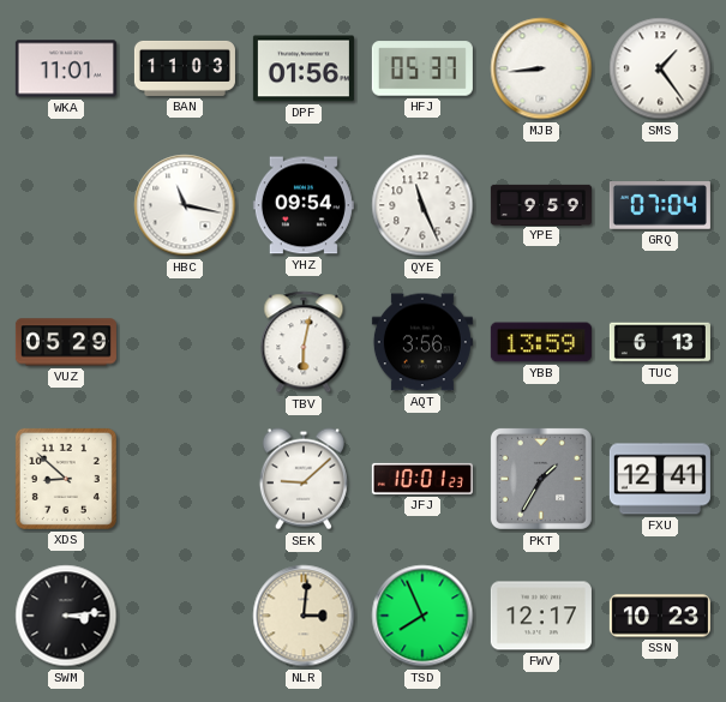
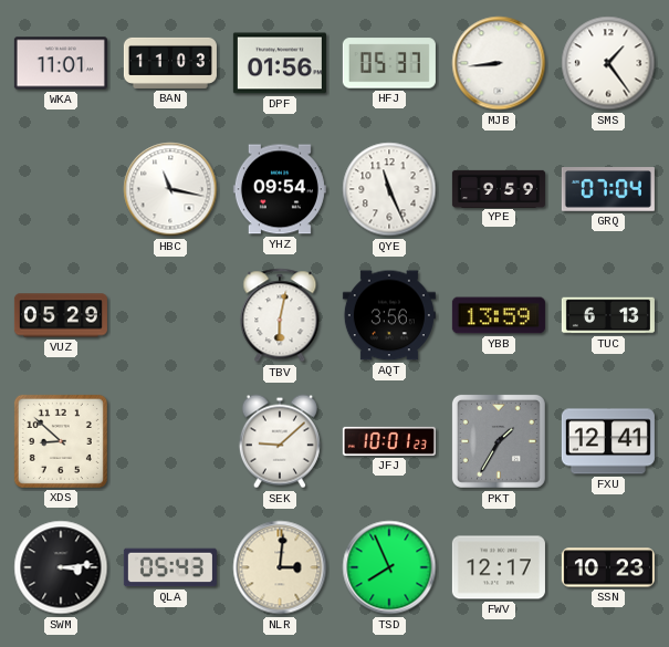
QLA: none -> 05:43
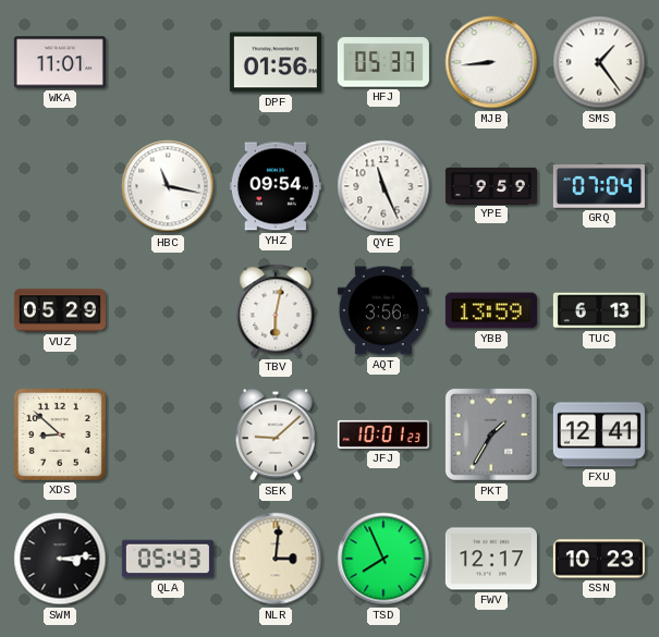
BAN: 11:03 -> none
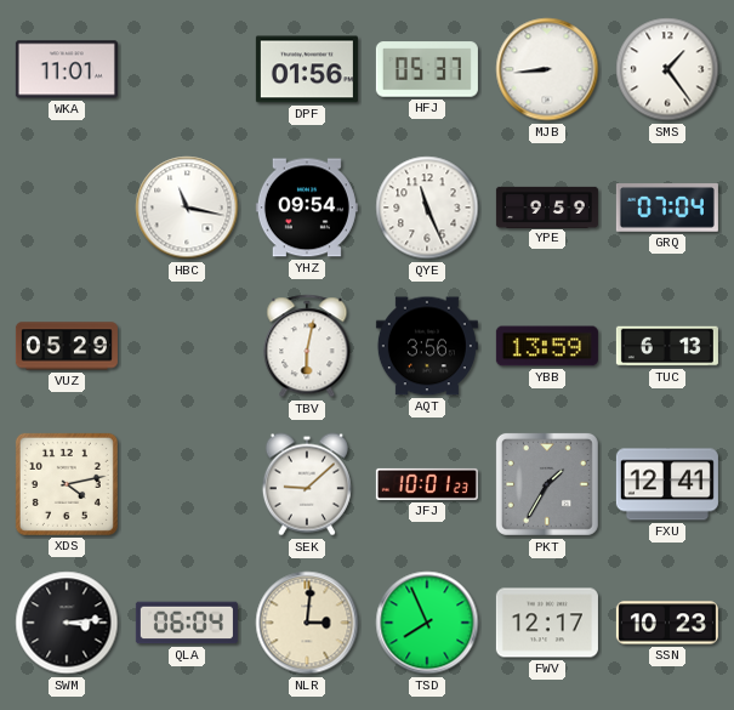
XDS: 8:52 -> 4:13
QLA: 05:43 -> 06:04
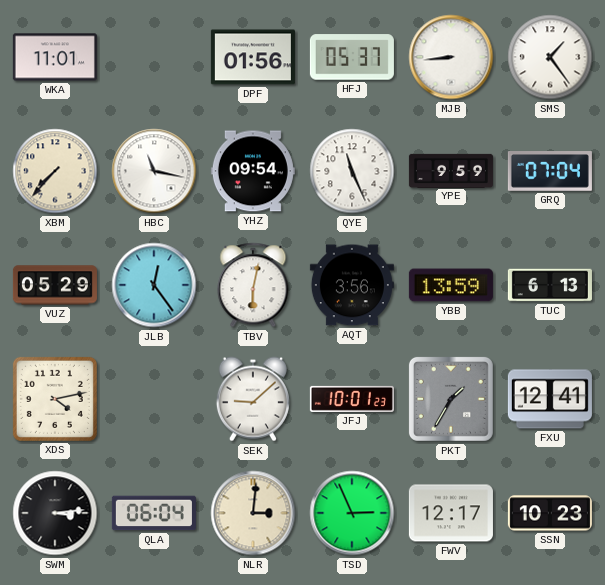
XBM: none -> 7:37
JLB: none -> 12:24
TSD: 7:56 -> 2:56
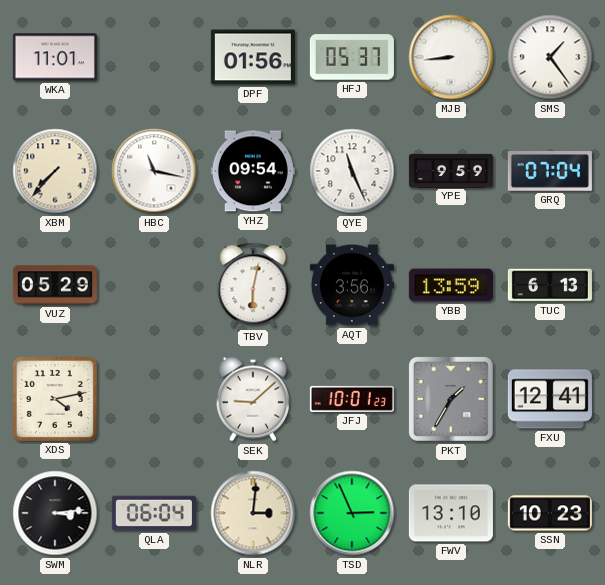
JLB: 12:24 -> none
FWV: 12:17 -> 13:10
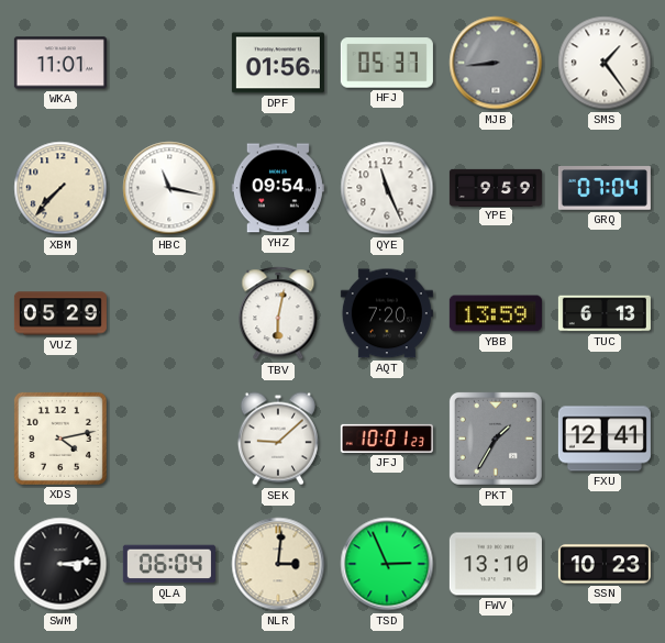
MJB dial: white -> grey
AQT: 3:56 -> 7:20
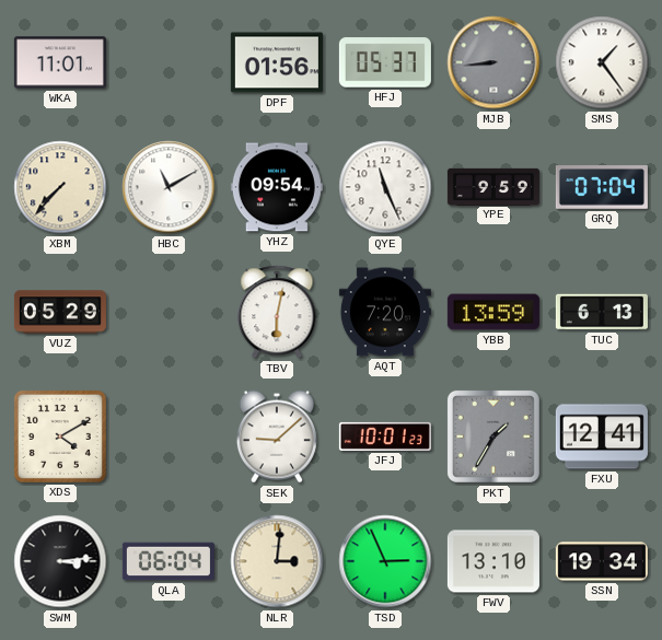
HBC: 11:17 -> 11:10
XDS: 4:13 -> 4:10
SSN: 10:23 -> 19:34
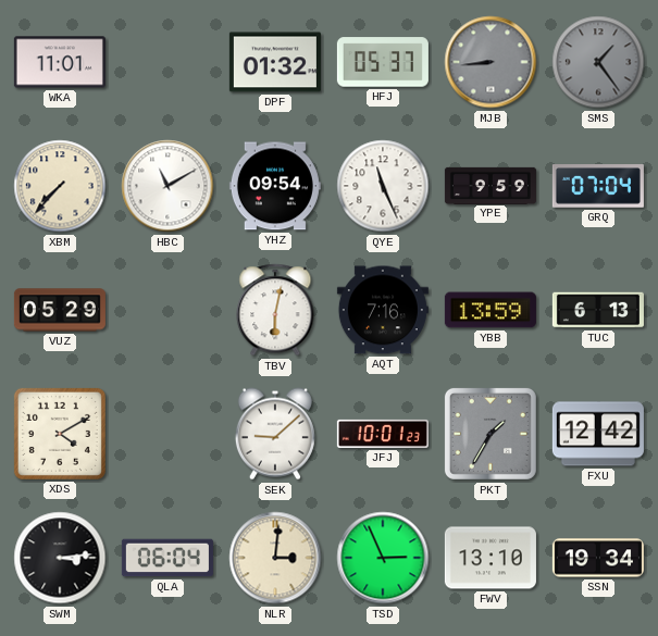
DPF: 01:56 -> 01:32
SMS dial: white -> grey
AQT: 7:20 -> 7:16
FXU: 12:41 -> 12:42
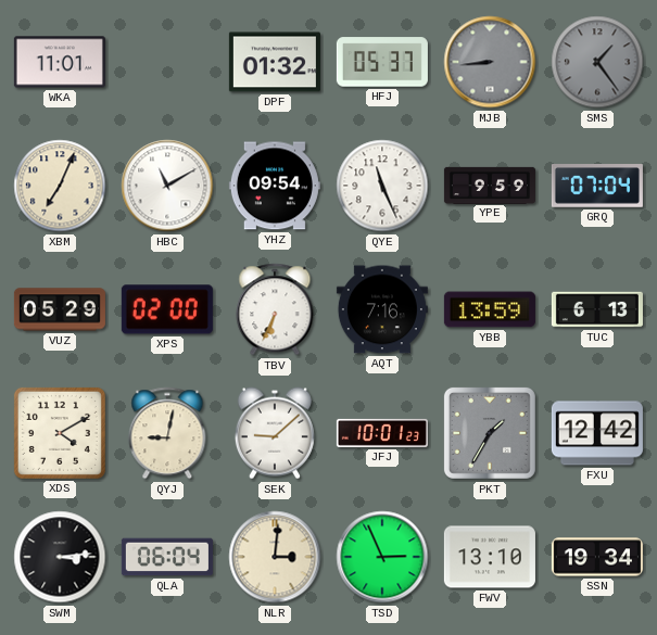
XBM: 7:37 -> 7:04
XPS: none -> 02:00
TBV: 6:02 -> 6:34
QYJ: none -> 9:02
